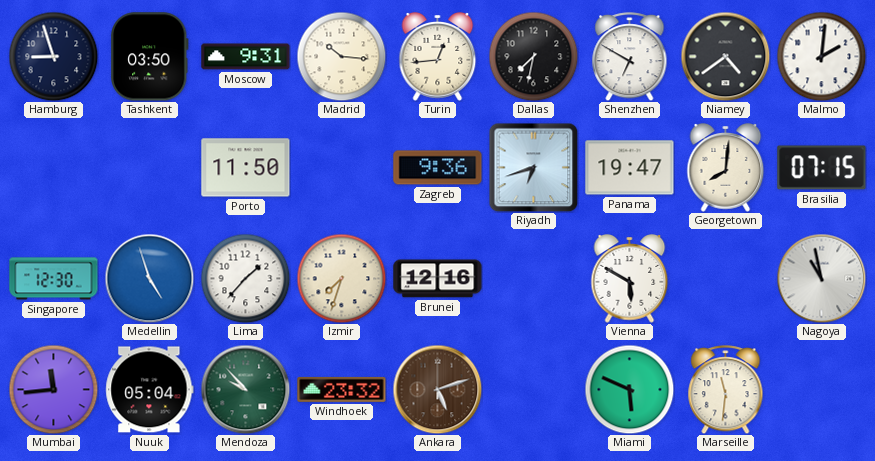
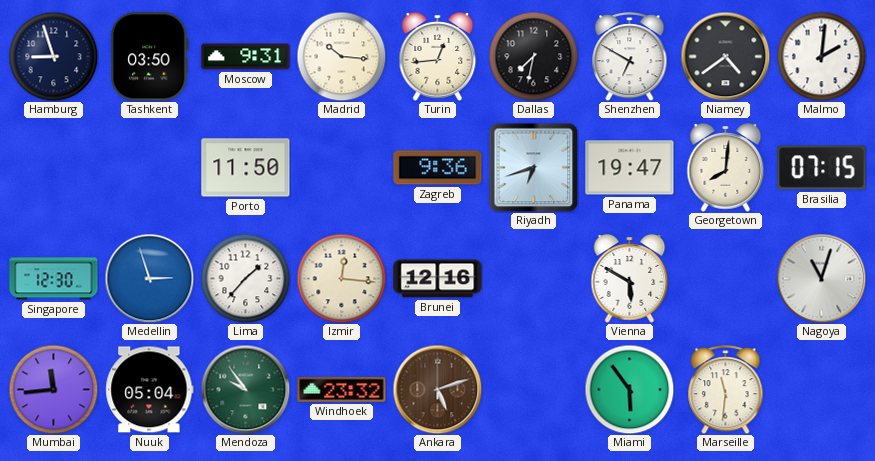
Medellin: 4:57 -> 2:57
Izmir: 7:33 -> 12:16
Nagoya: 10:58 -> 11:03
Mendoza: 9:53 -> 9:54
Miami: 5:49 -> 5:54
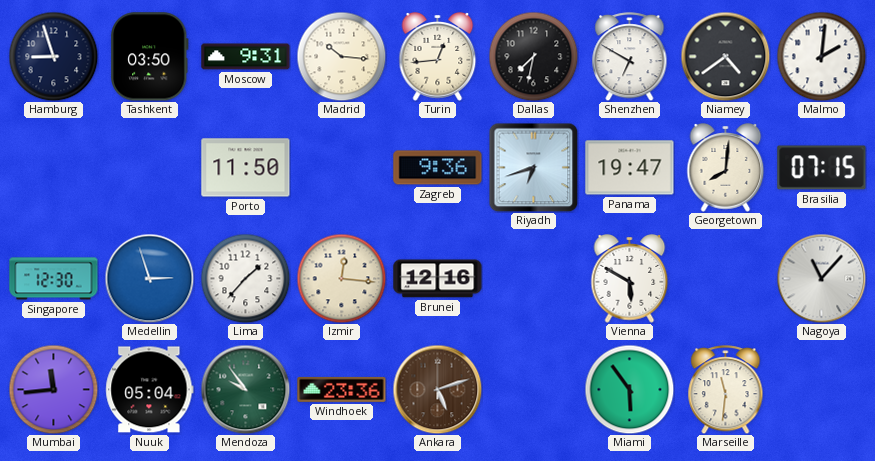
Nagoya: 11:03 -> 11:07
Windhoek: 23:32 -> 23:36
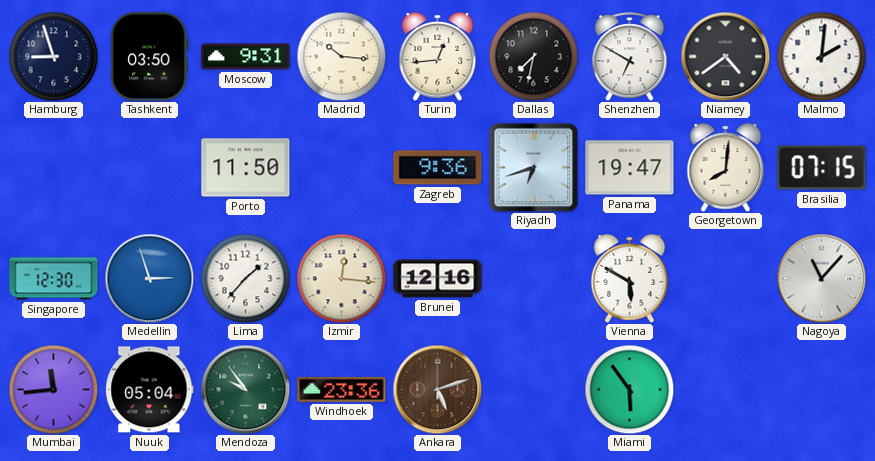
Marseille: 11:31 -> none
